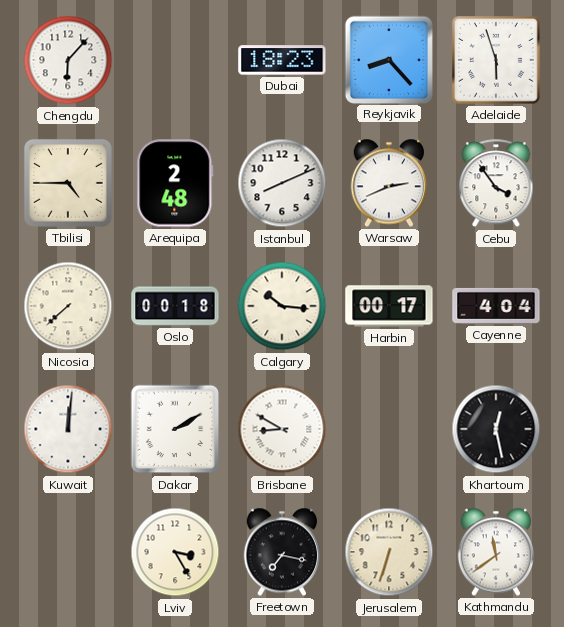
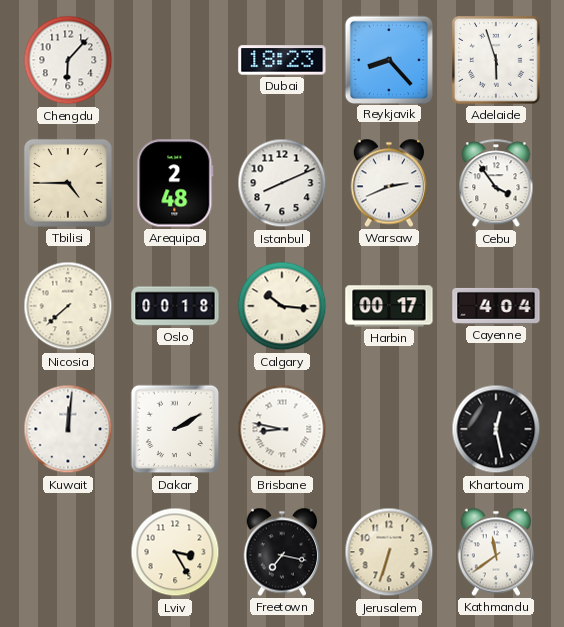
Brisbane: 8:50 -> 8:47
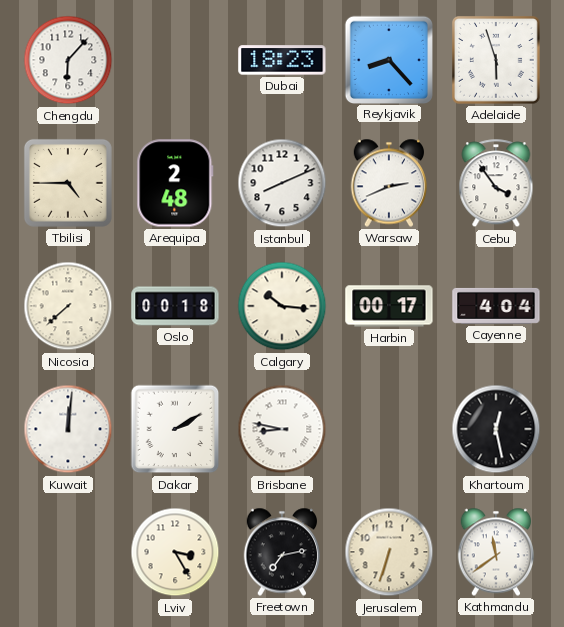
Freetown: 7:17 -> 7:13
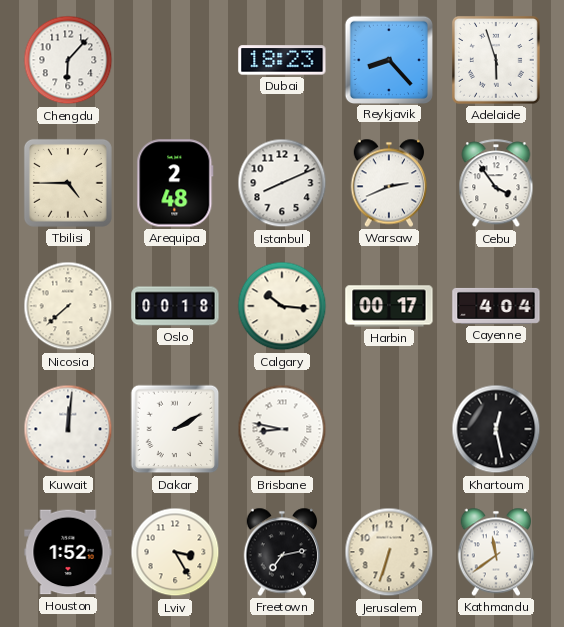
Houston: none -> 1:52
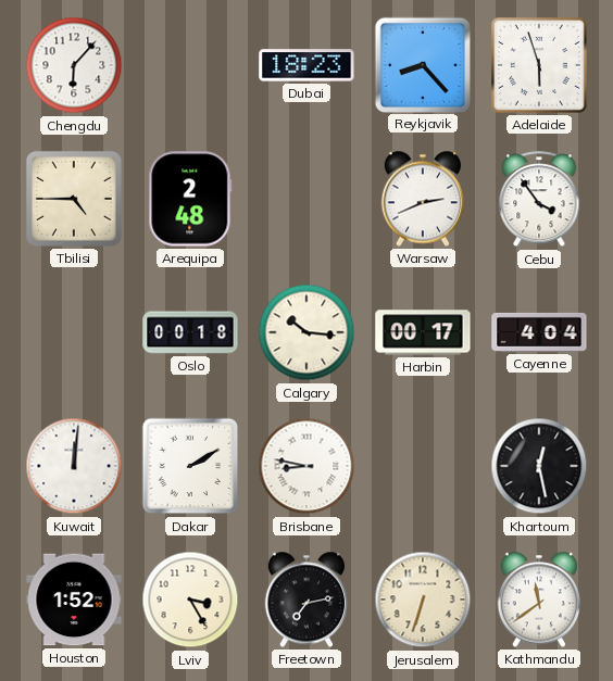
Istanbul: 8:11 -> none
Nicosia: 7:38 -> none
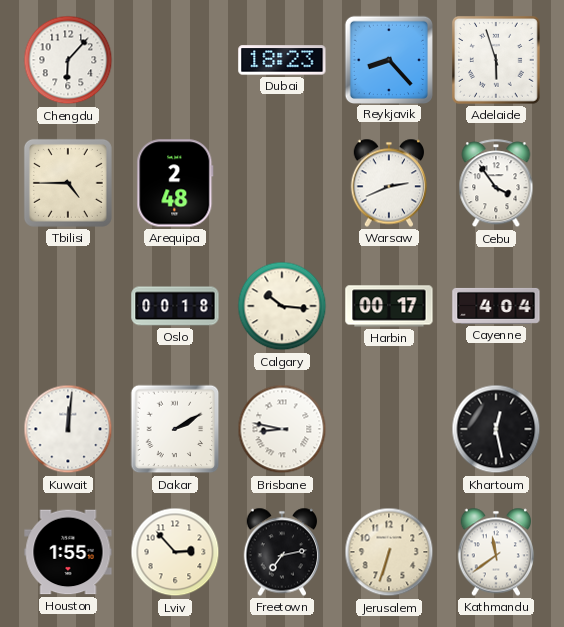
Houston: 1:52 -> 1:55
Lviv: 3:25 -> 2:53
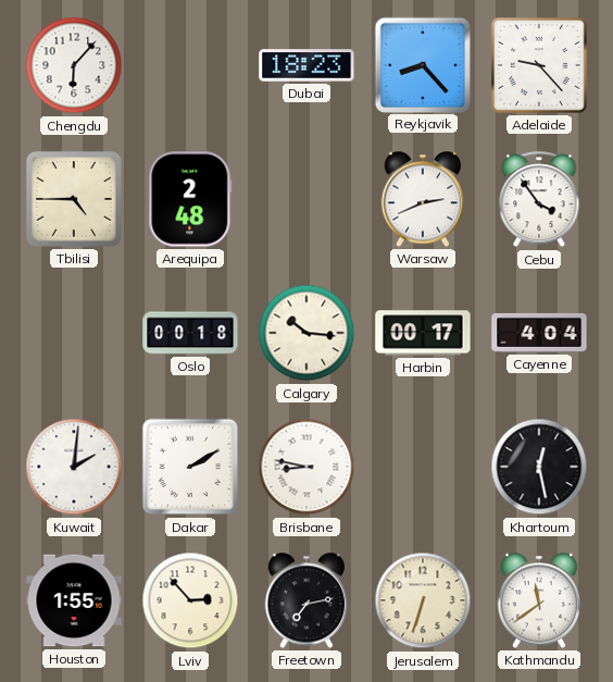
Adelaide: 5:57 -> 9:23
Kuwait: 12:01 -> 2:01
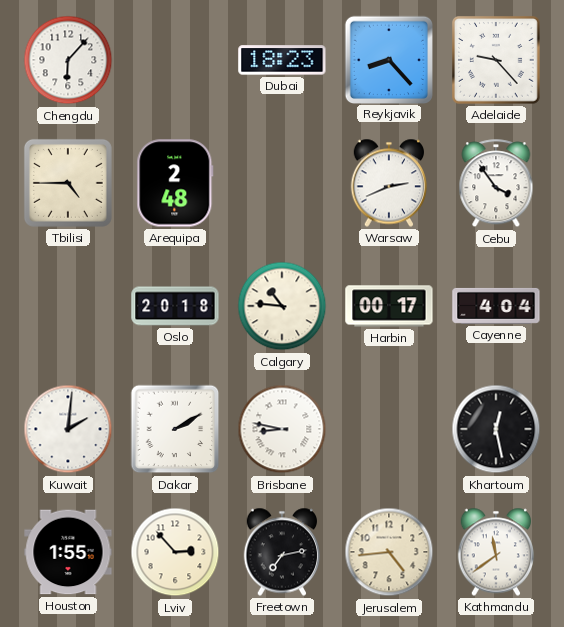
Oslo: 00:18 -> 20:18
Calgary: 10:16 -> 10:46
Jerusalem: 6:33 -> 4:44
